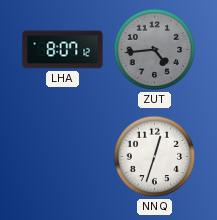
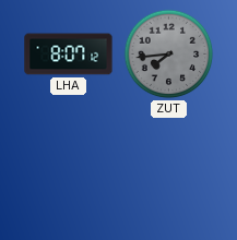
ZUT: 4:44 -> 7:44
NNQ: 12:33 -> none
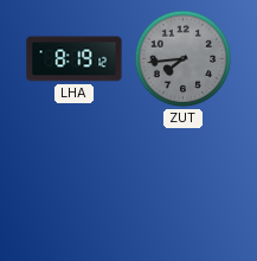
LHA: 8:07 -> 8:19
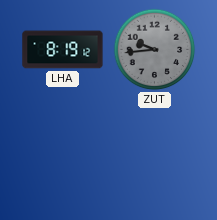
ZUT: 7:44 -> 9:44
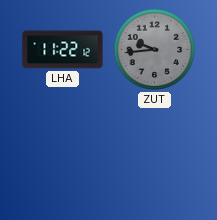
LHA: 8:19 -> 11:22
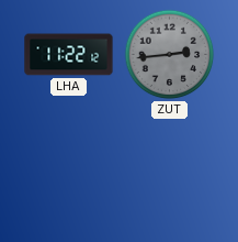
ZUT: 9:44 -> 2:44
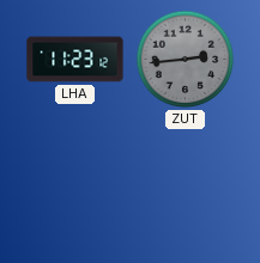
LHA: 11:22 -> 11:23
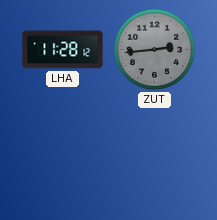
LHA: 11:23 -> 11:28
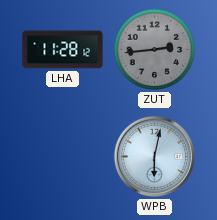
WPB: none -> 6:02
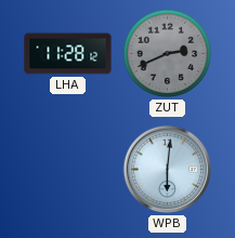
ZUT: 2:44 -> 2:41
WPB: 6:02 -> 6:01
